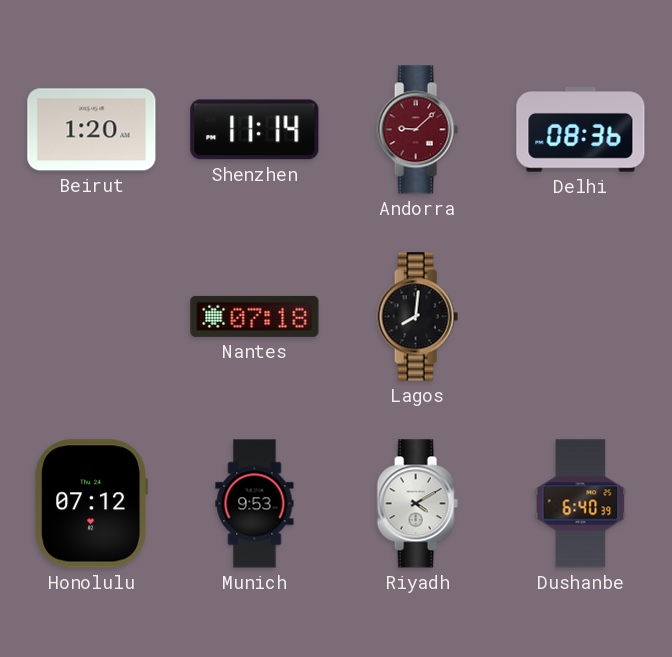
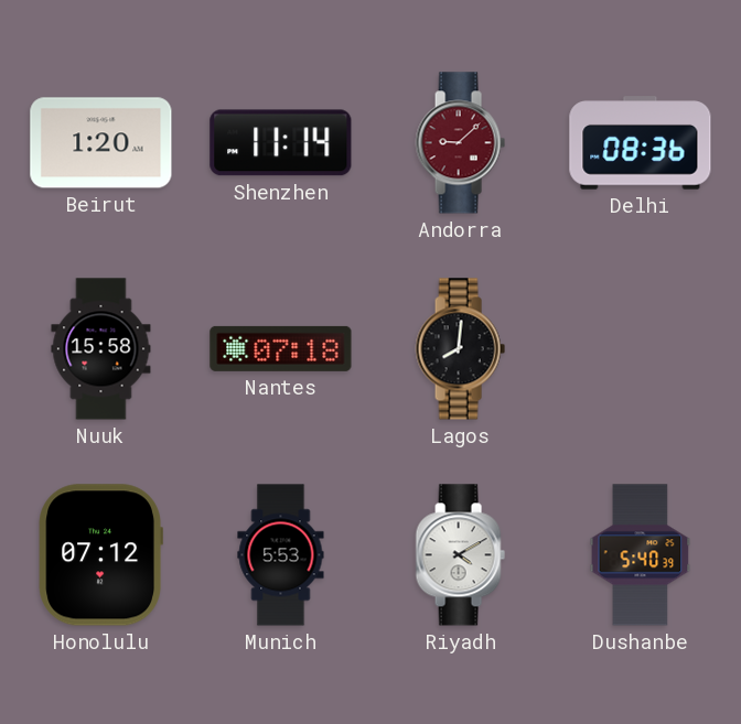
Nuuk: none -> 15:58
Munich: 9:53 -> 5:53
Dushanbe: 6:40 -> 5:40
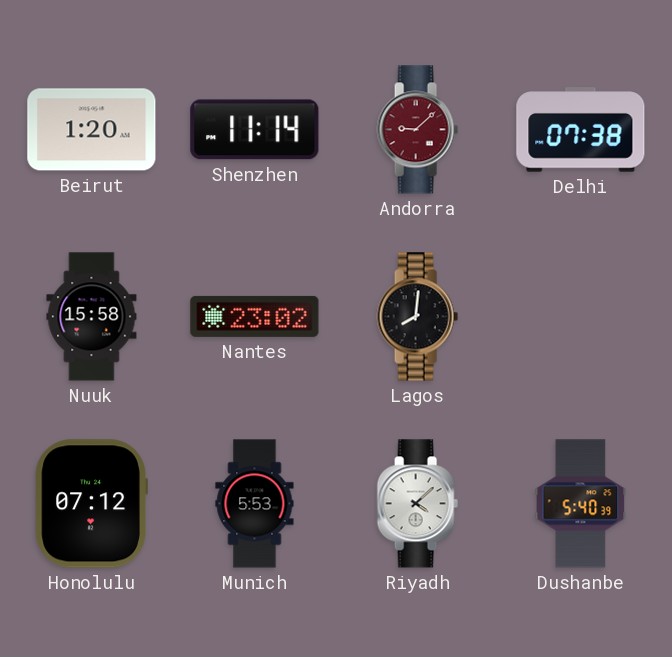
Delhi: 08:36 -> 07:38
Nantes: 07:18 -> 23:02
Riyadh: 4:10 -> 4:08
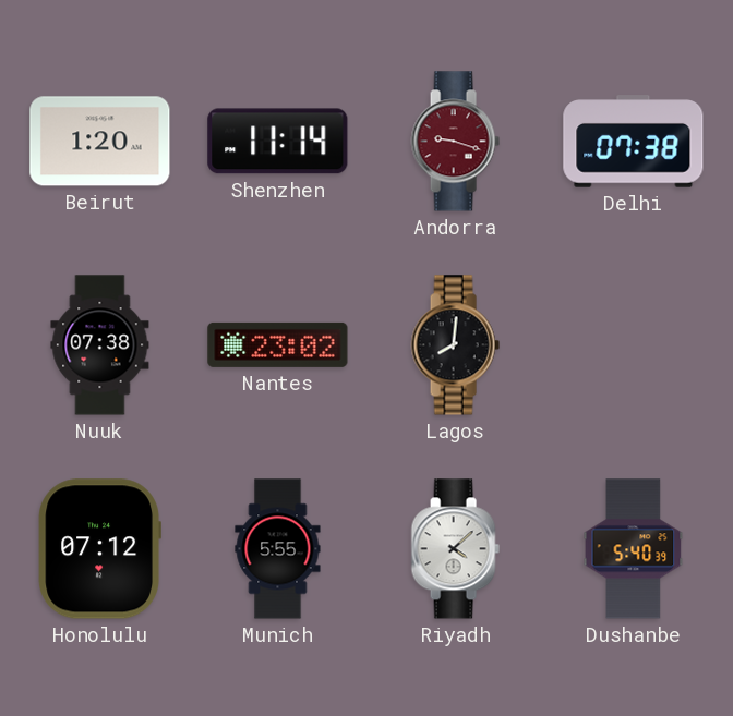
Andorra: 9:08 -> 9:18
Nuuk: 15:58 -> 07:38
Munich: 5:53 -> 5:55
